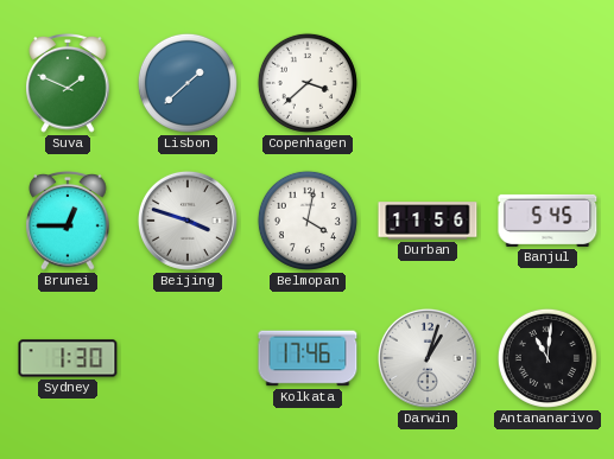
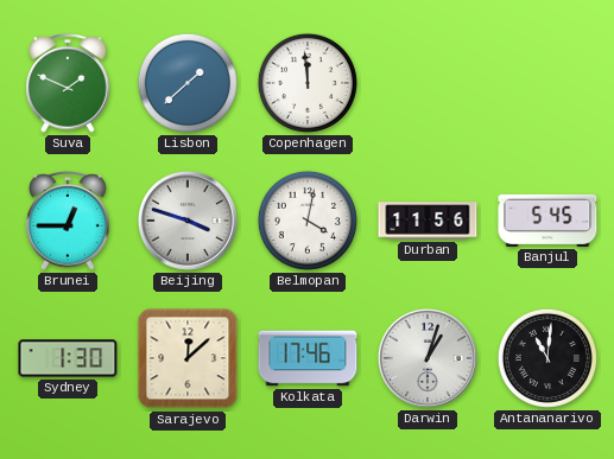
Copenhagen: 3:38 -> 11:59
Sarajevo: none -> 12:08
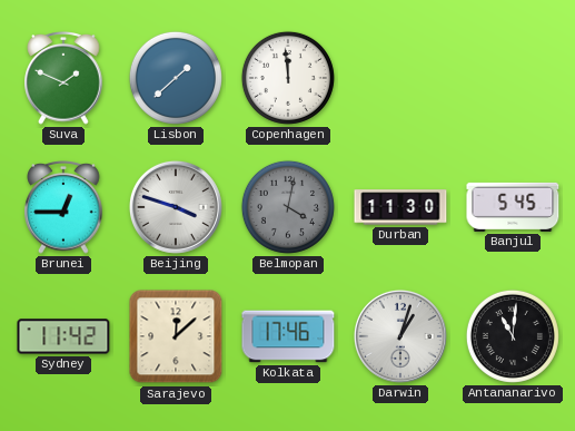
Belmopan dial: white -> grey
Durban: 11:56 -> 11:30
Sydney: 1:30 -> 11:42
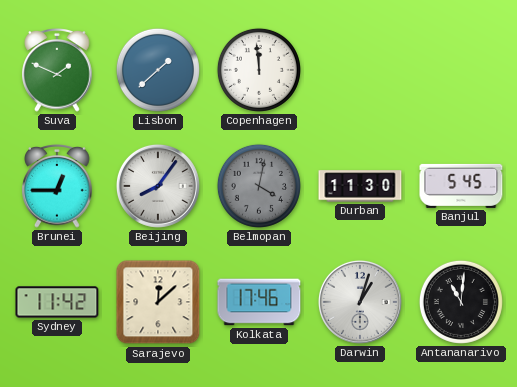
Beijing: 3:48 -> 8:06
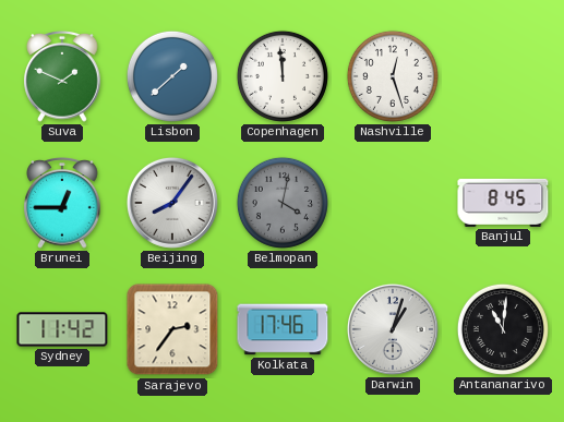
Nashville: none -> 12:27
Durban: 11:30 -> none
Banjul: 5:45 -> 8:45
Sarajevo: 12:08 -> 2:36
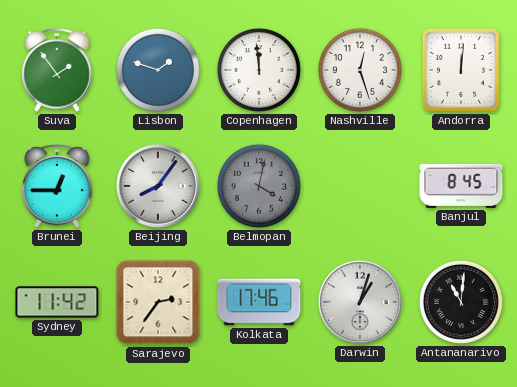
Suva: 1:49 -> 1:54
Lisbon: 1:38 -> 1:48
Andorra: none -> 12:01
